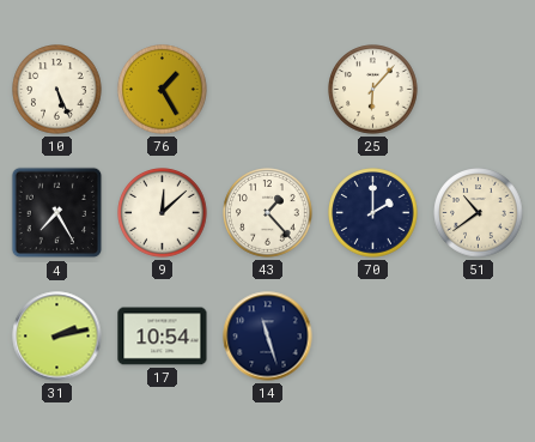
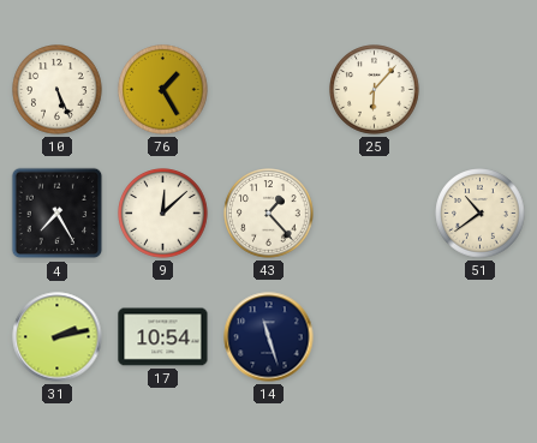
70: 2:00 -> none
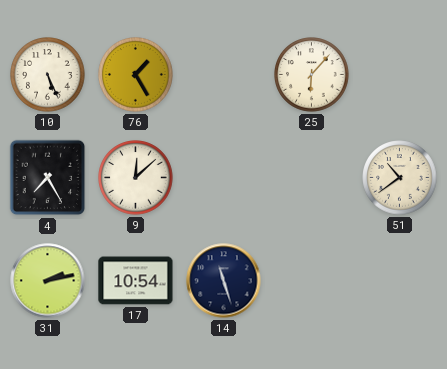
43: 1:23 -> none
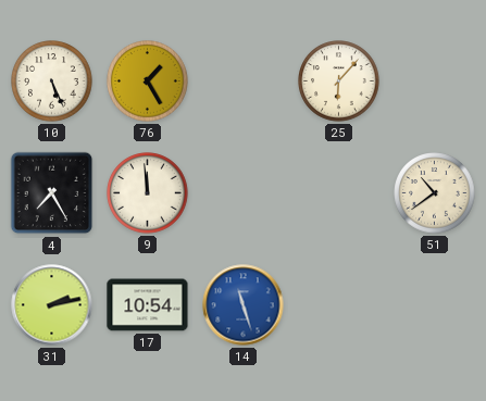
9: 12:08 -> 11:59
14 dial: navy -> blue
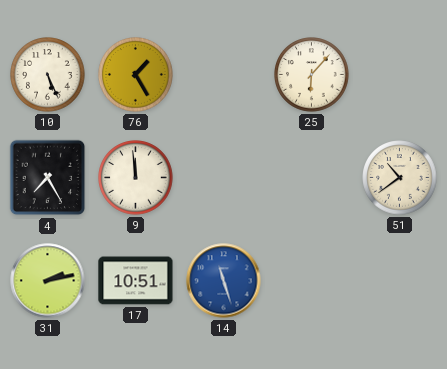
17: 10:54 -> 10:51
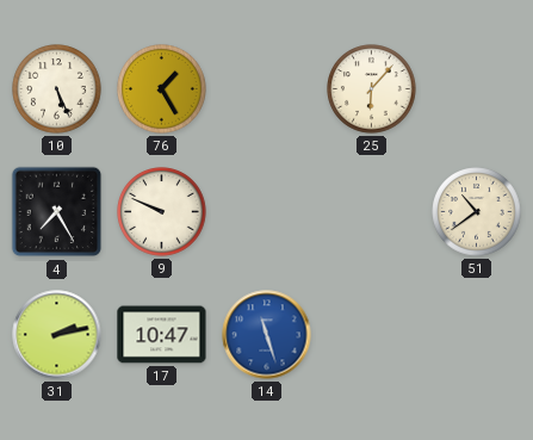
9: 11:59 -> 9:49
17: 10:51 -> 10:47
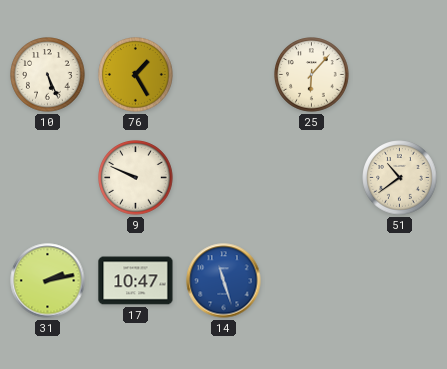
4: 7:25 -> none
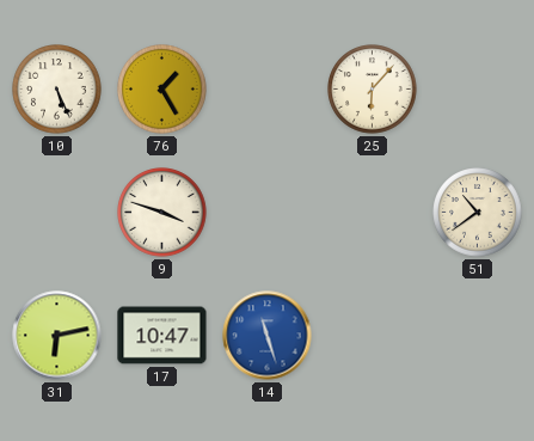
9: 9:49 -> 3:48
31: 2:13 -> 6:13
